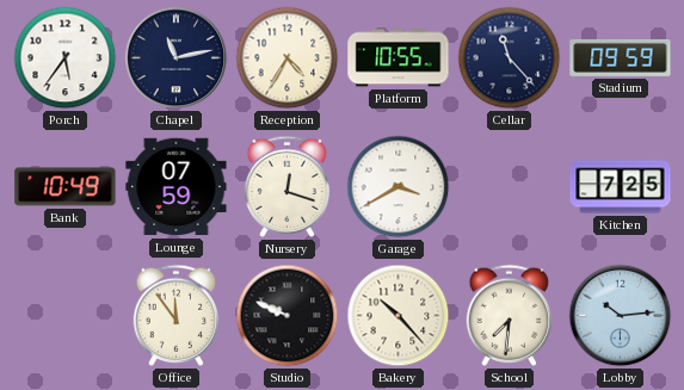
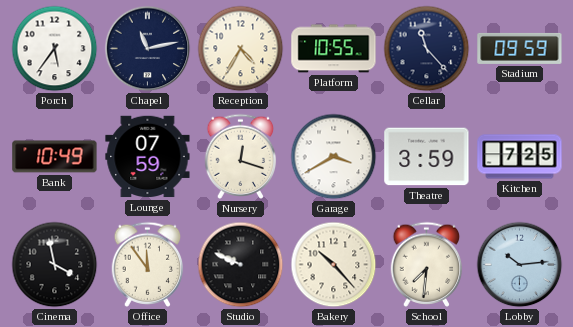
Theatre: none -> 3:59
Cinema: none -> 3:58
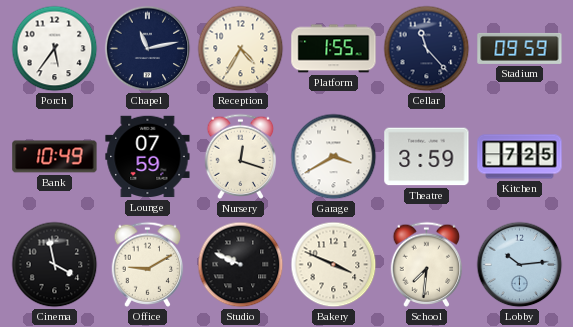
Platform: 10:55 -> 1:55
Office: 11:54 -> 9:10
Bakery: 10:23 -> 3:49
